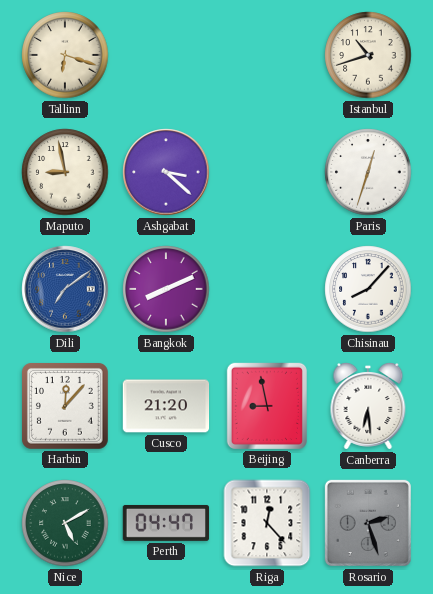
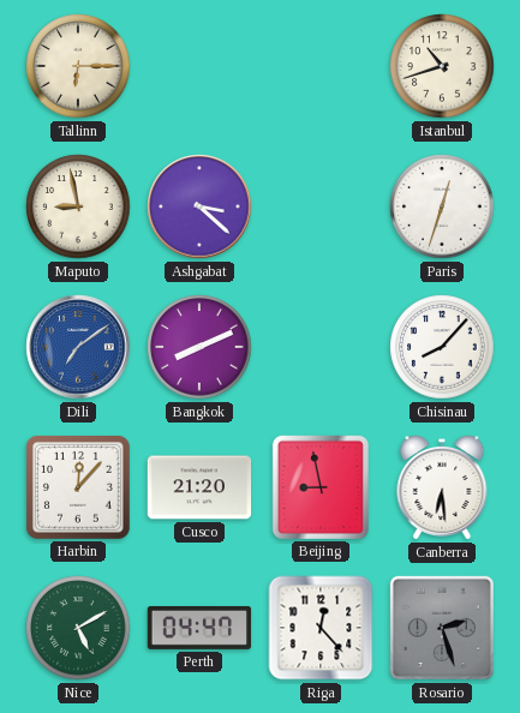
Tallinn: 6:18 -> 6:15
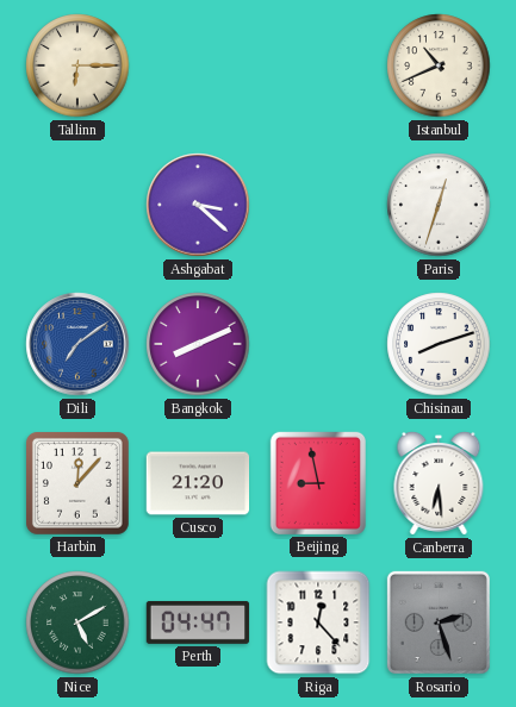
Istanbul: 10:42 -> 10:41
Maputo: 8:58 -> none
Chisinau: 8:07 -> 8:12
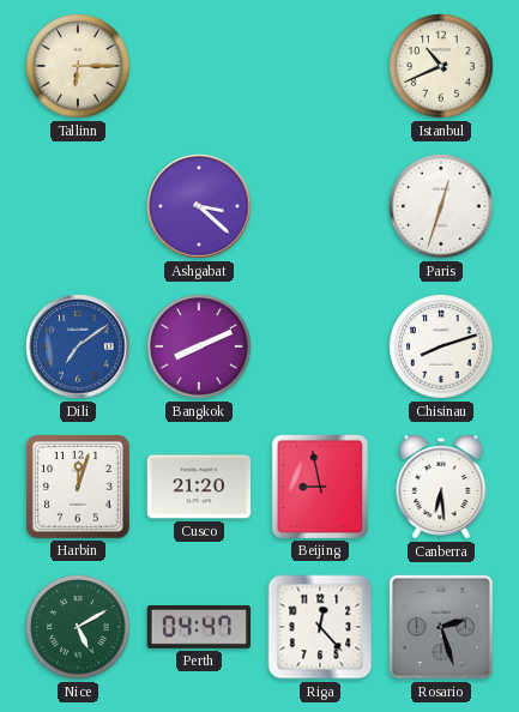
Harbin: 12:07 -> 12:03
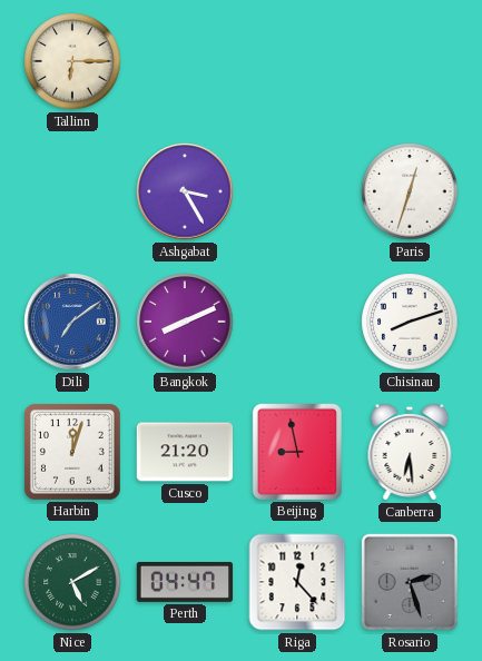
Istanbul: 10:41 -> none
Ashgabat: 3:22 -> 3:25
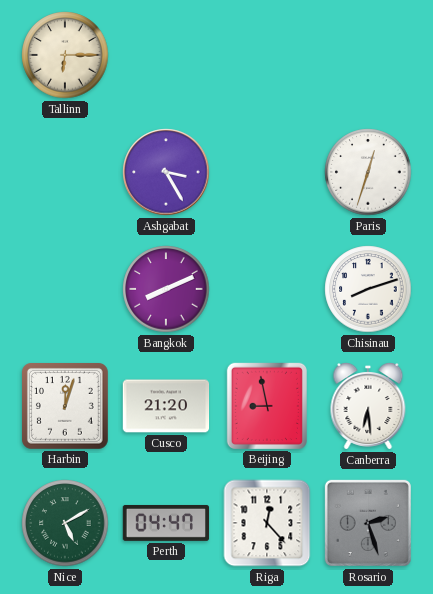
Dili: 7:09 -> none
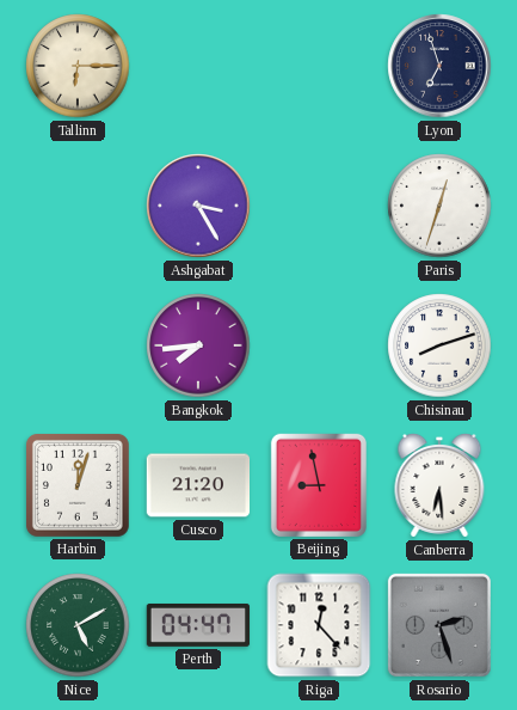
Lyon: none -> 6:57
Bangkok: 8:11 -> 7:44
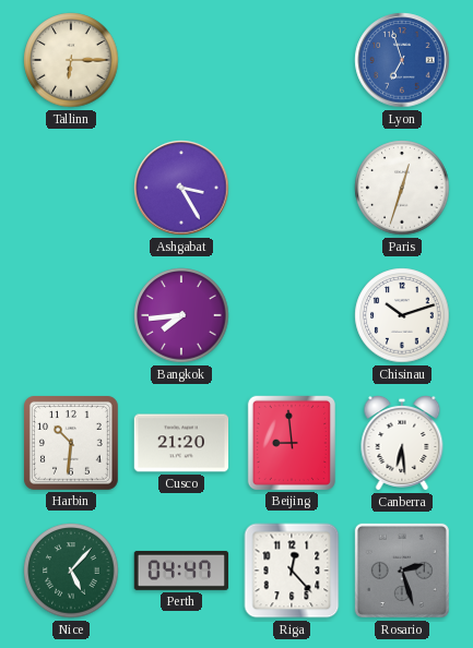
Lyon dial: navy -> blue
Chisinau: 8:12 -> 10:12
Harbin: 12:03 -> 10:31
Beijing: 8:58 -> 8:59
Nice: 5:10 -> 5:07
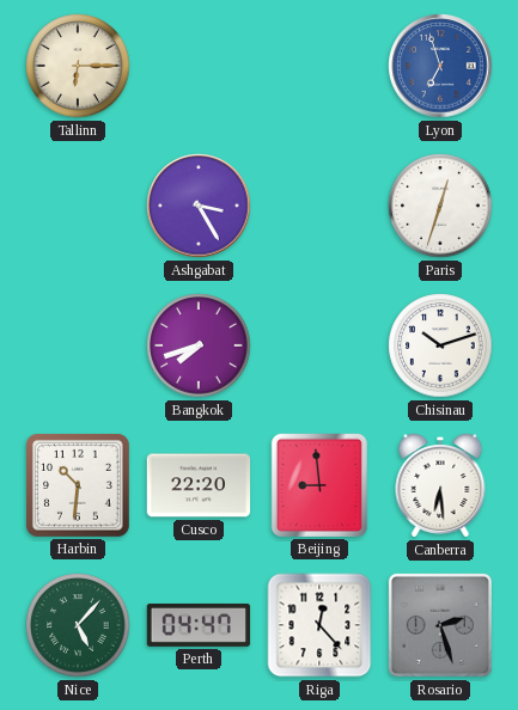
Bangkok: 7:44 -> 7:42
Cusco: 21:20 -> 22:20
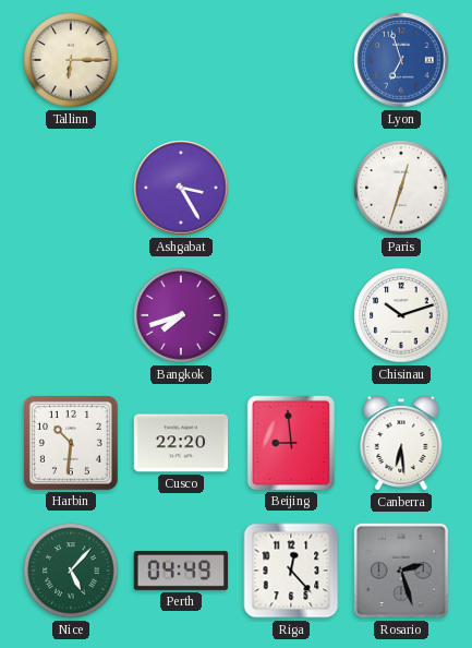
Perth: 04:47 -> 04:49
